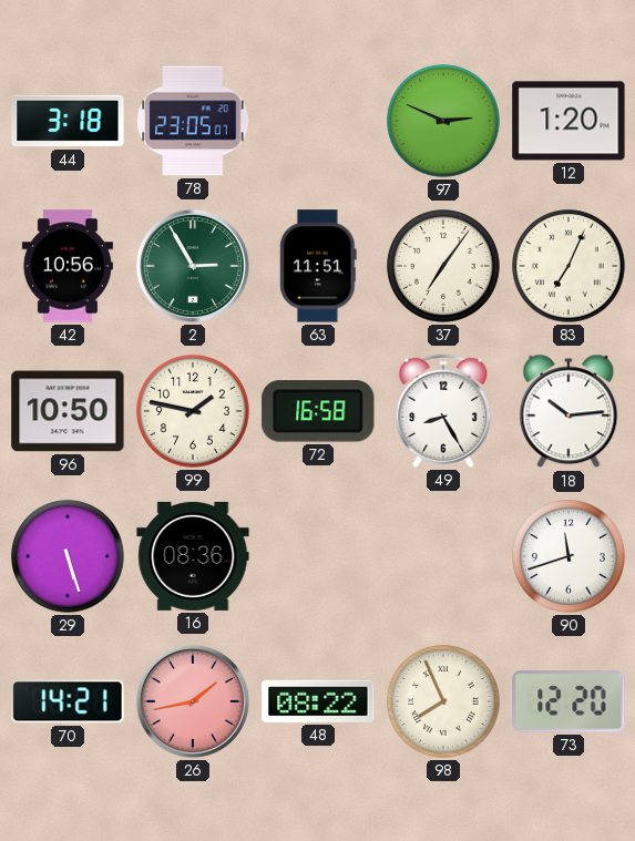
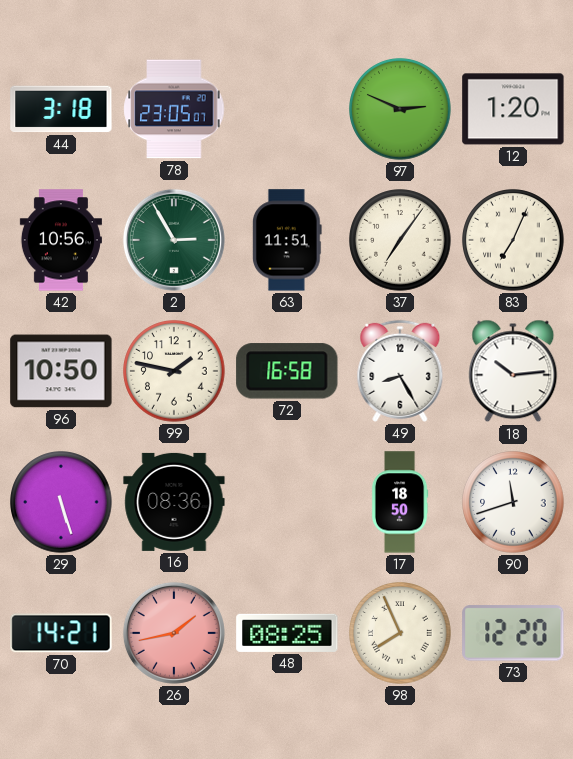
17: none -> 18:50
48: 08:22 -> 08:25
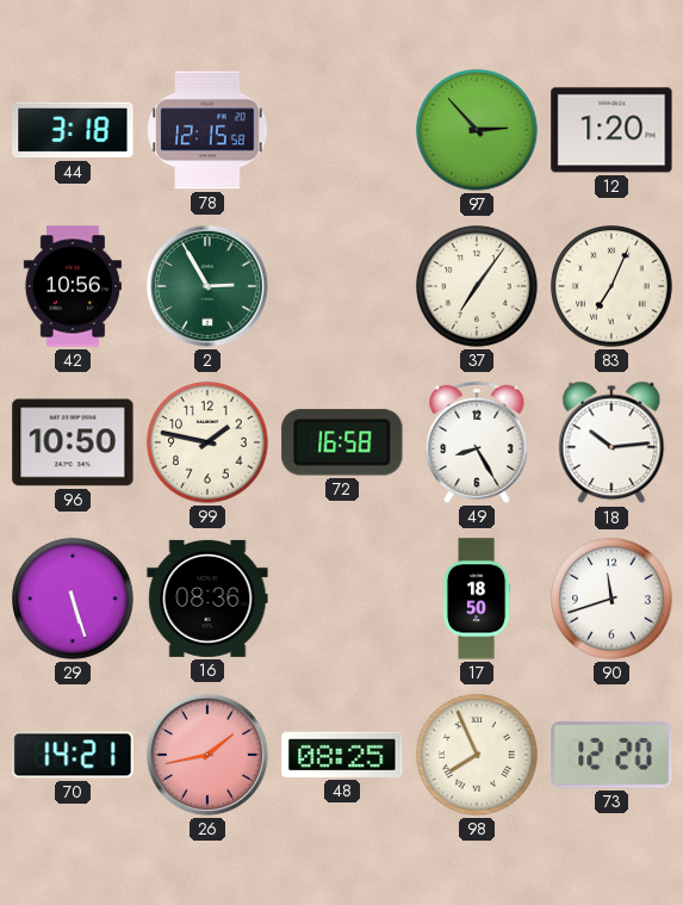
78: 23:05 -> 12:15
97: 2:49 -> 2:53
63: 11:51 -> none
